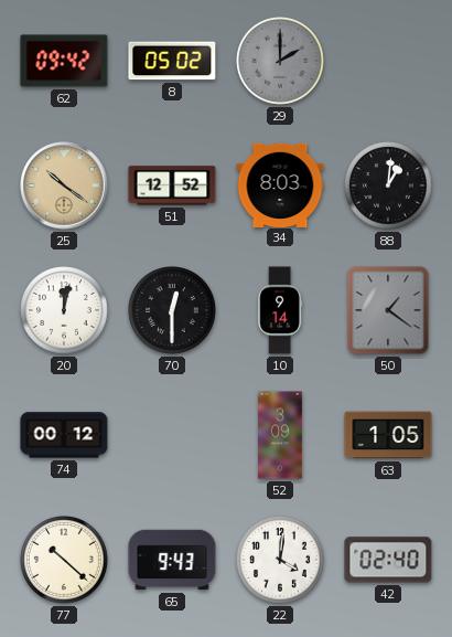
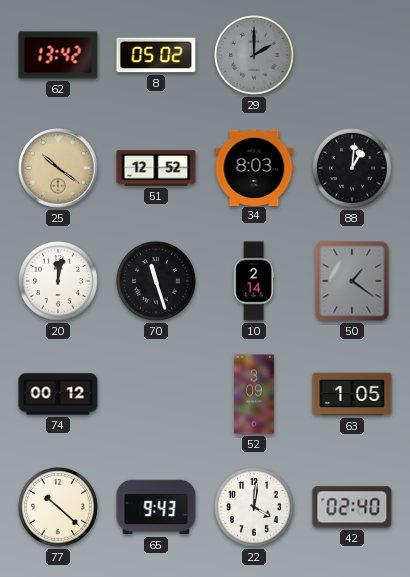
62: 09:42 -> 13:42
70: 12:30 -> 11:27
10: 9:14 -> 2:14
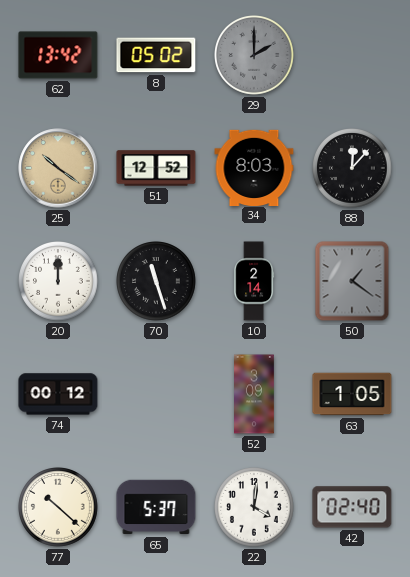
88: 1:01 -> 12:07
20: 12:02 -> 12:00
65: 9:43 -> 5:37
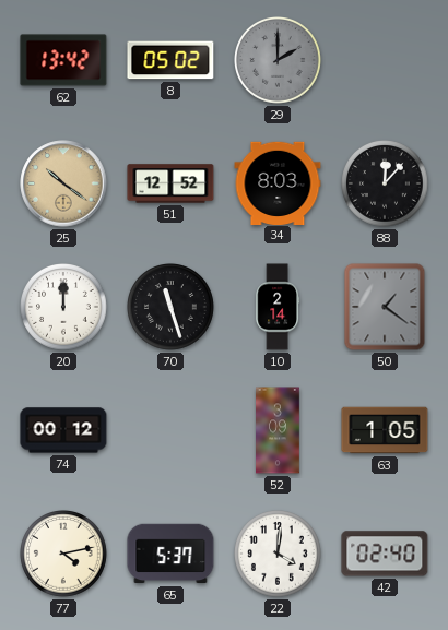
77: 10:22 -> 4:13
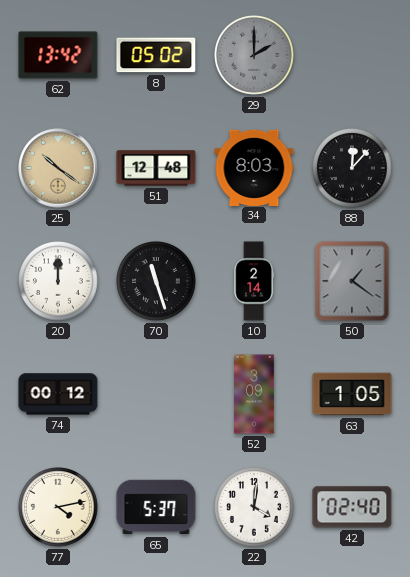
51: 12:52 -> 12:48
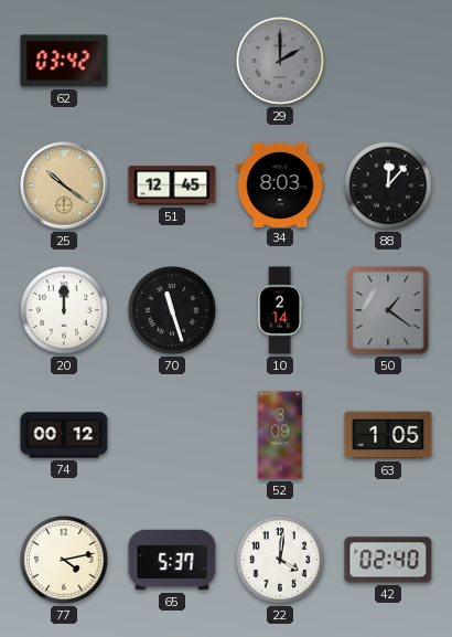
62: 13:42 -> 03:42
8: 05:02 -> none
51: 12:48 -> 12:45
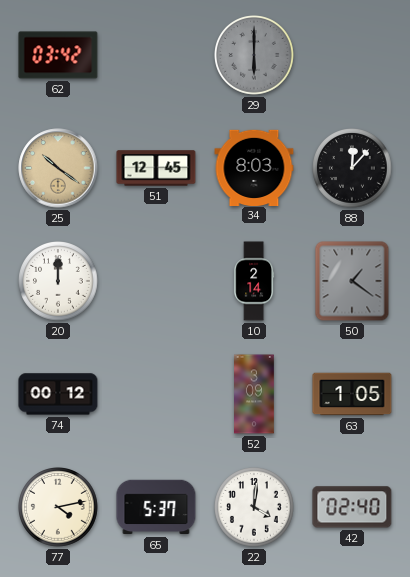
29: 2:00 -> 6:00
70: 11:27 -> none
